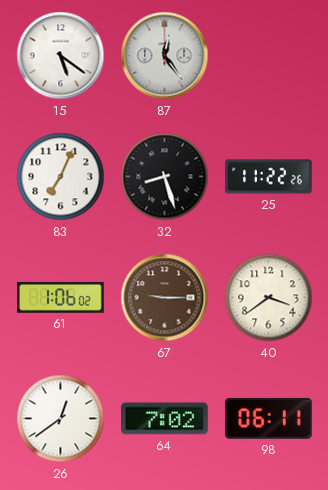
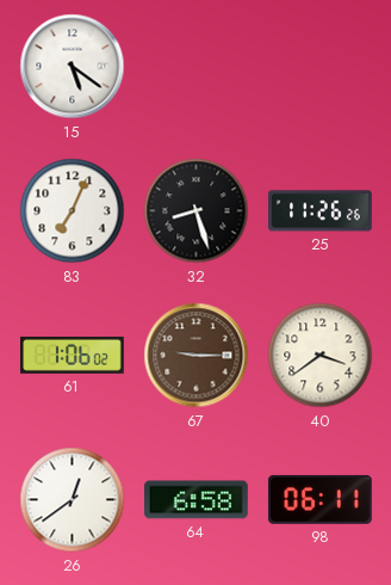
87: 12:24 -> none
25: 11:22 -> 11:26
64: 7:02 -> 6:58
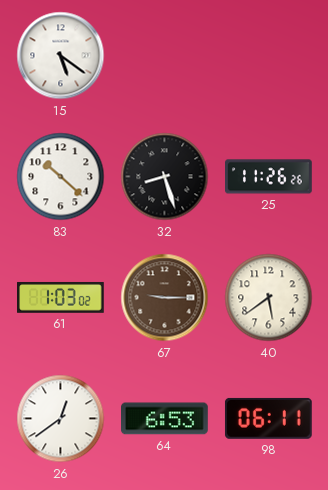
83: 7:04 -> 10:22
61: 1:06 -> 1:03
40: 3:39 -> 5:39
64: 6:58 -> 6:53
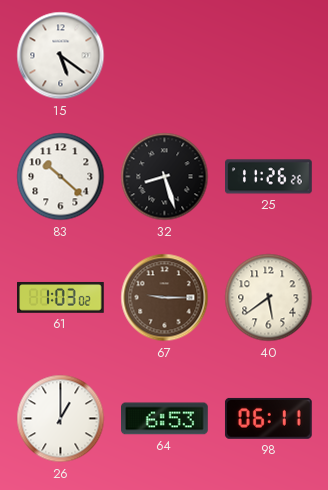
26: 12:39 -> 1:00
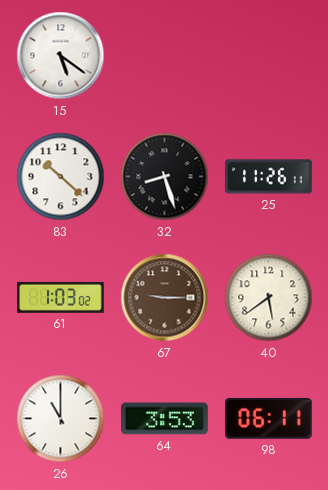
25: 11:26:26 -> 11:26:11
26: 1:00 -> 11:00
64: 6:53 -> 3:53
